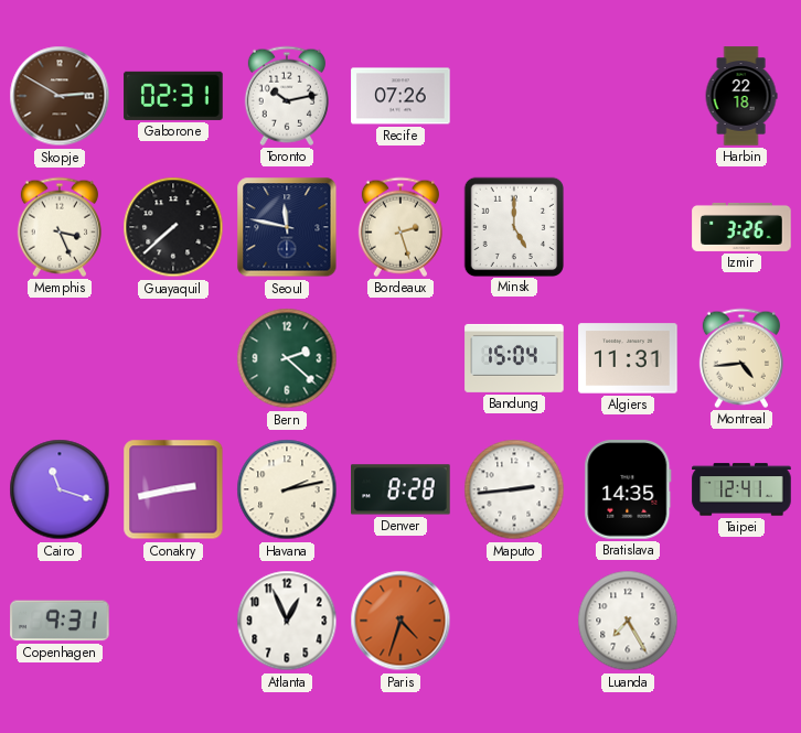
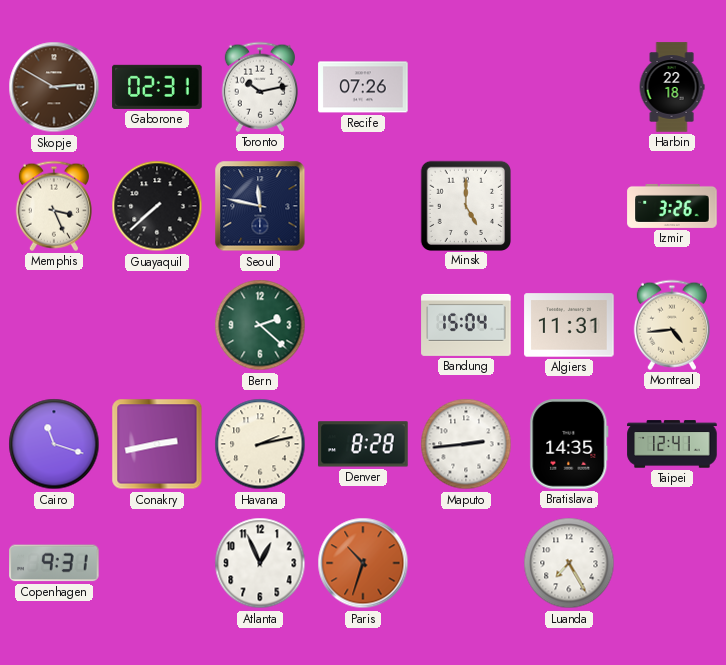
Bordeaux: 2:27 -> none
Paris: 4:33 -> 10:33
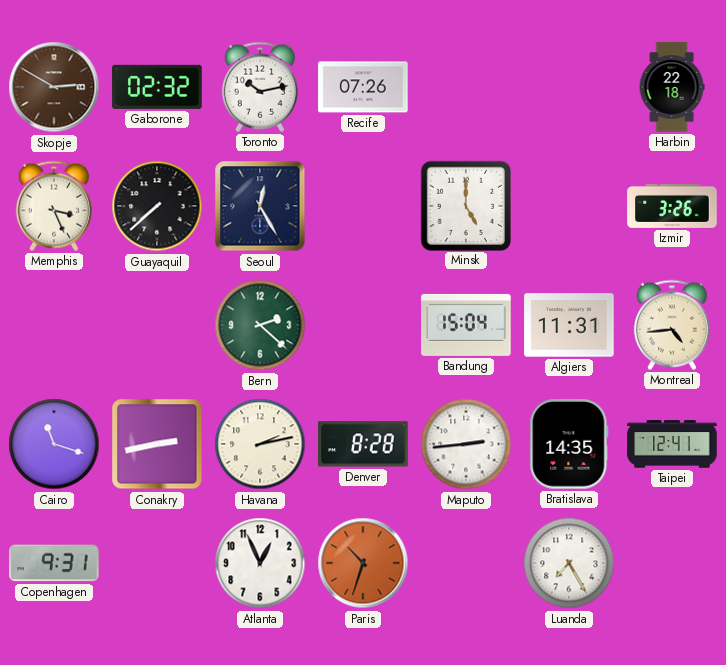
Gaborone: 02:31 -> 02:32
Seoul: 11:47 -> 12:25
